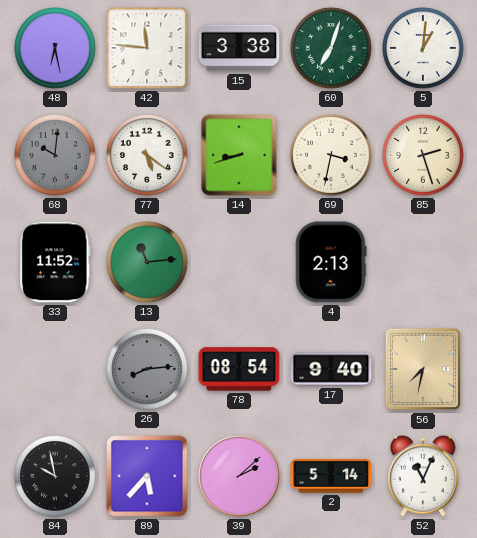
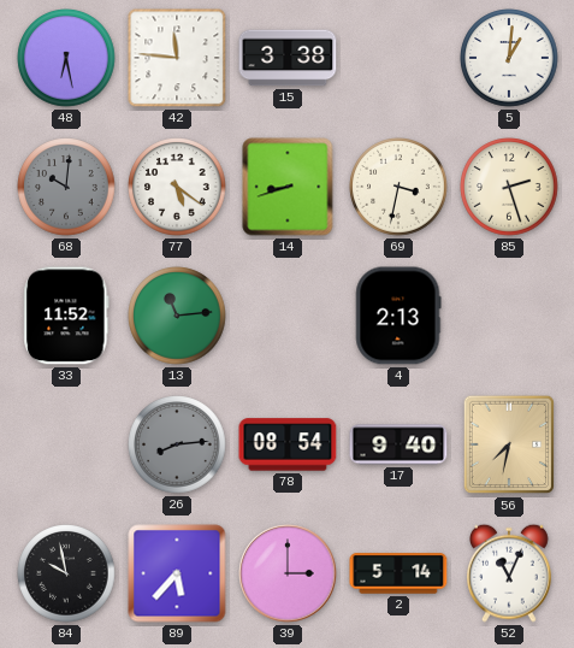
60: 7:03 -> none
39: 2:08 -> 3:00
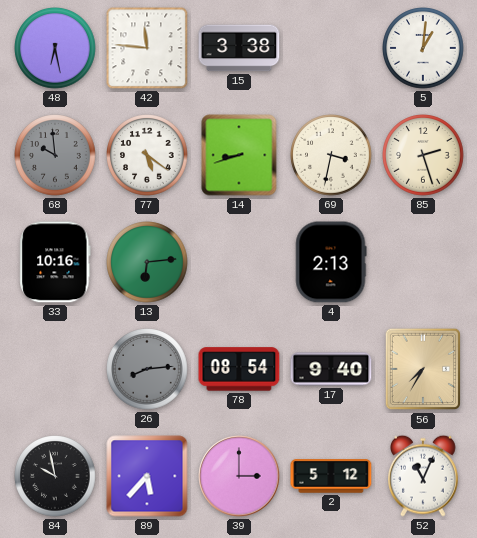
68: 10:01 -> 9:59
33: 11:52 -> 10:16
13: 11:14 -> 6:14
56: 7:32 -> 7:35
2: 5:14 -> 5:12
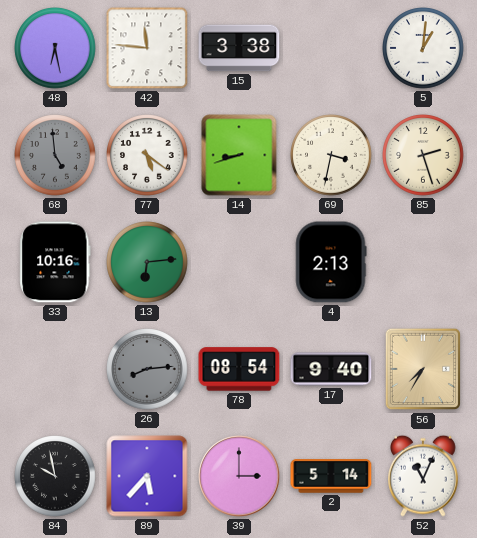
68: 9:59 -> 4:59
2: 5:12 -> 5:14
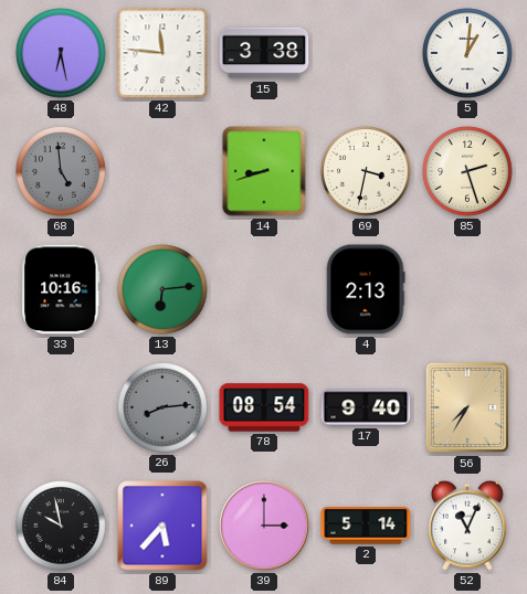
77: 5:21 -> none
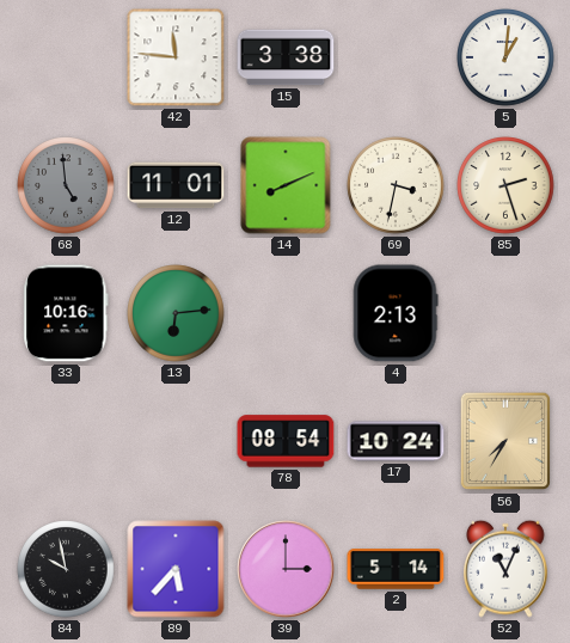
48: 6:28 -> none
12: none -> 11:01
14: 8:42 -> 8:11
26: 8:14 -> none
17: 9:40 -> 10:24
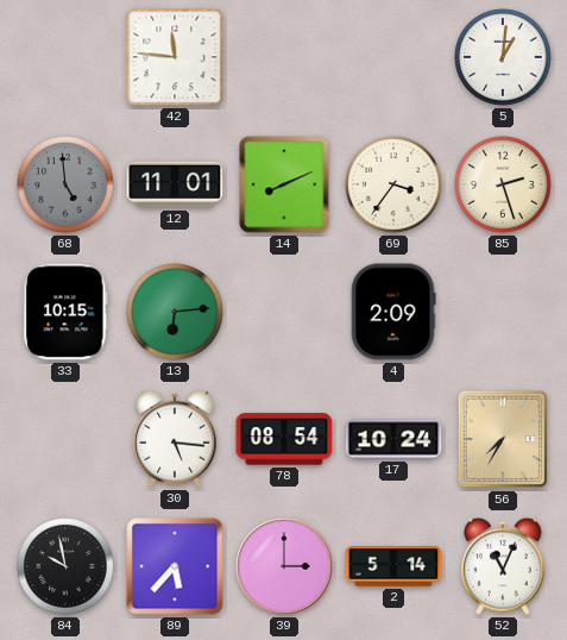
15: 3:38 -> none
69: 3:32 -> 3:36
33: 10:16 -> 10:15
4: 2:13 -> 2:09
30: none -> 5:16
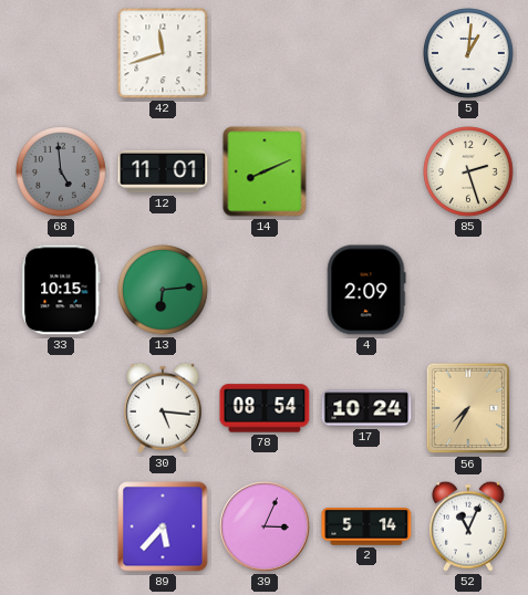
42: 11:46 -> 11:42
69: 3:36 -> none
84: 9:58 -> none
39: 3:00 -> 3:04
